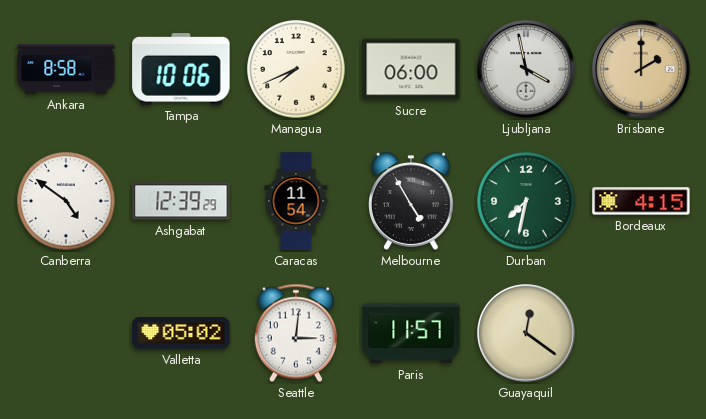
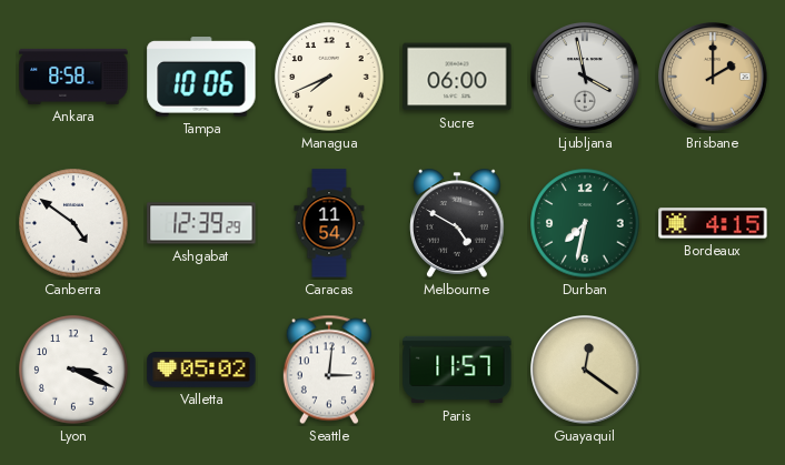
Melbourne: 4:55 -> 4:50
Lyon: none -> 3:19
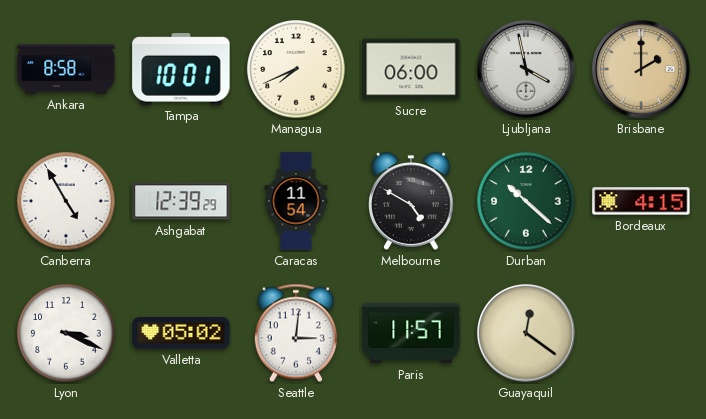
Tampa: 10:06 -> 10:01
Canberra: 4:51 -> 4:55
Durban: 7:32 -> 10:22
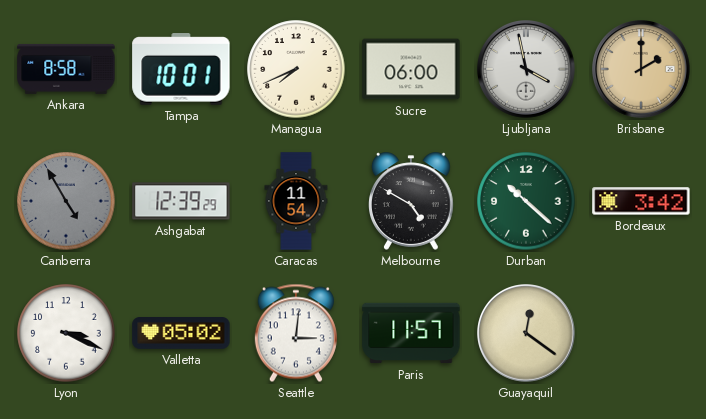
Canberra dial: white -> grey
Bordeaux: 4:15 -> 3:42
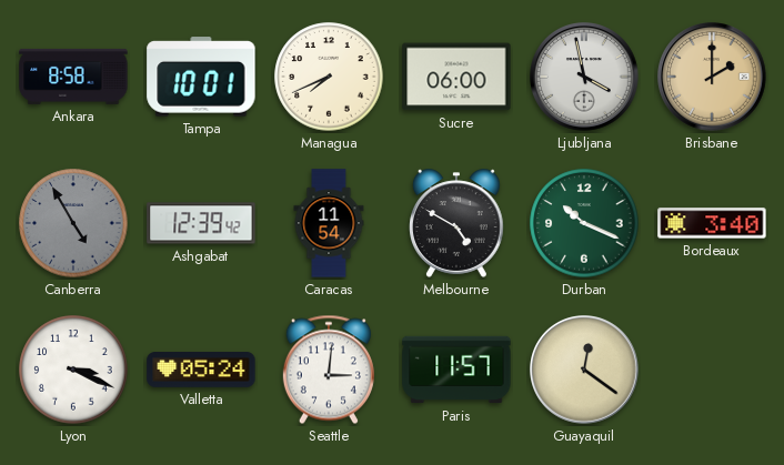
Ashgabat: 12:39:29 -> 12:39:42
Durban: 10:22 -> 10:19
Bordeaux: 3:42 -> 3:40
Valletta: 05:02 -> 05:24
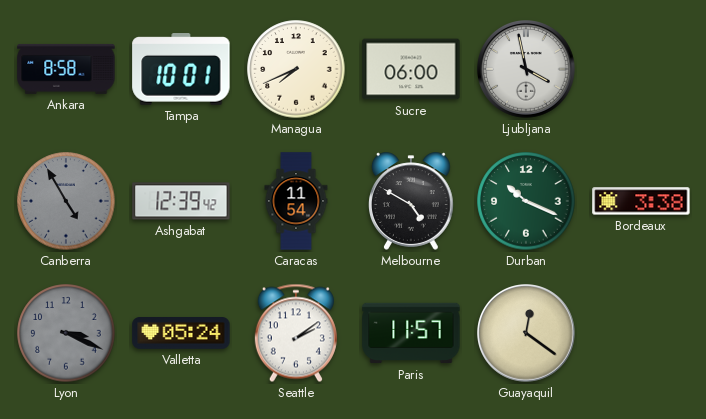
Brisbane: 2:00 -> none
Bordeaux: 3:40 -> 3:38
Lyon dial: white -> grey
Seattle: 3:01 -> 2:09
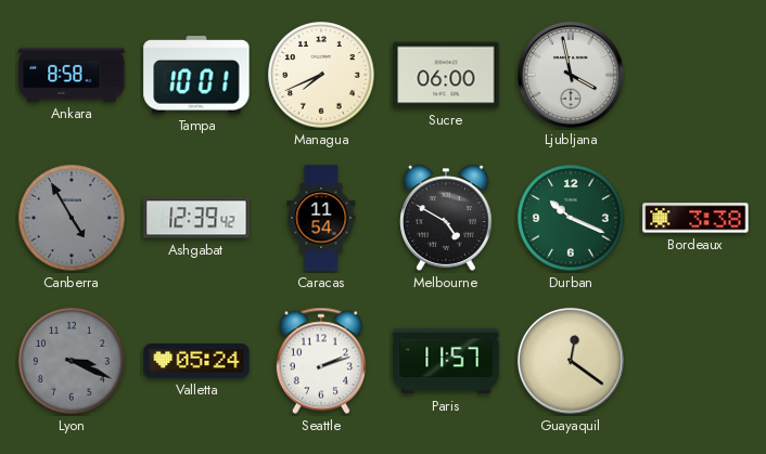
Seattle: 2:09 -> 2:12
